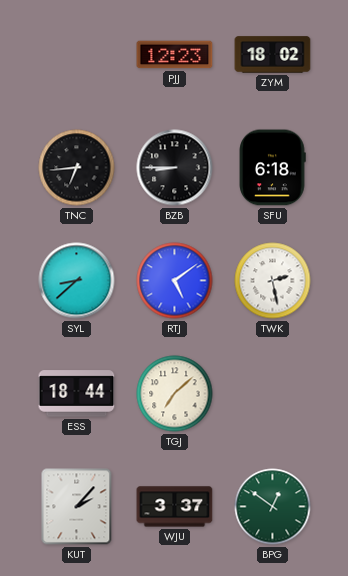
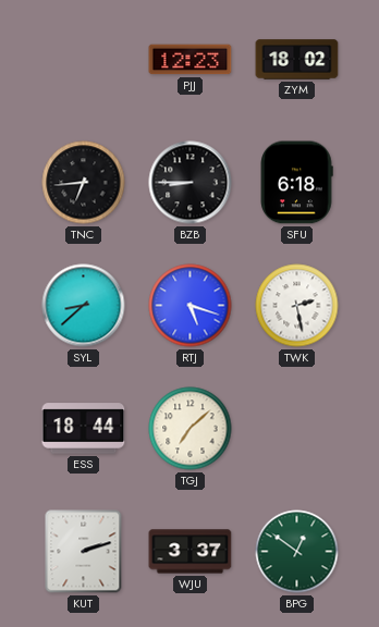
RTJ: 5:09 -> 5:18
KUT: 2:07 -> 2:12
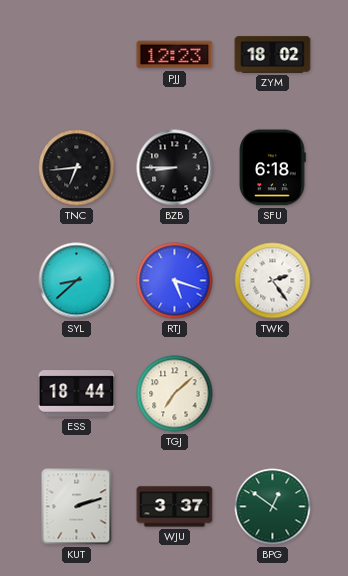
TWK: 2:28 -> 2:24
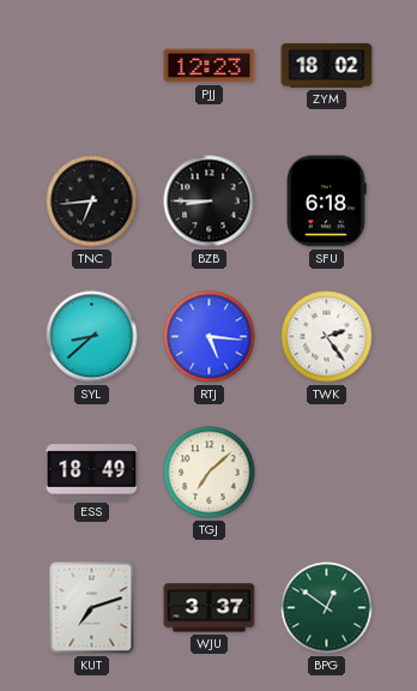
RTJ: 5:18 -> 5:16
ESS: 18:44 -> 18:49
KUT: 2:12 -> 7:12
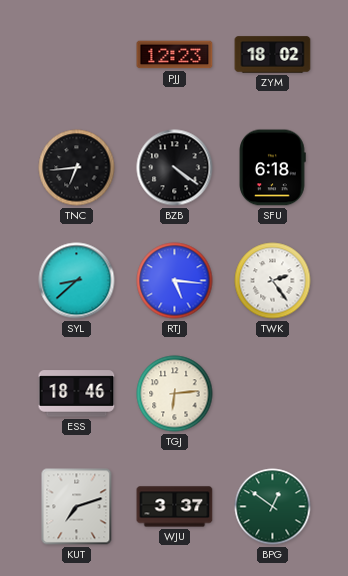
BZB: 8:45 -> 4:21
ESS: 18:49 -> 18:46
TGJ: 7:08 -> 6:14
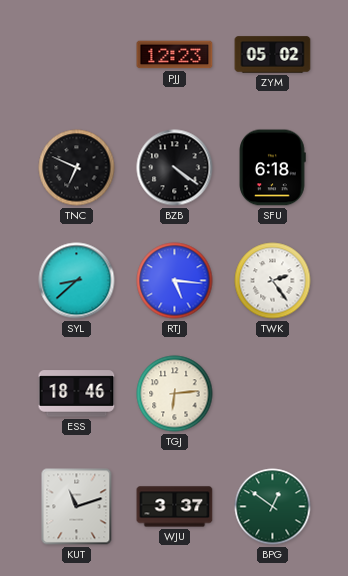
ZYM: 18:02 -> 05:02
TNC: 6:44 -> 6:49
KUT: 7:12 -> 11:12
